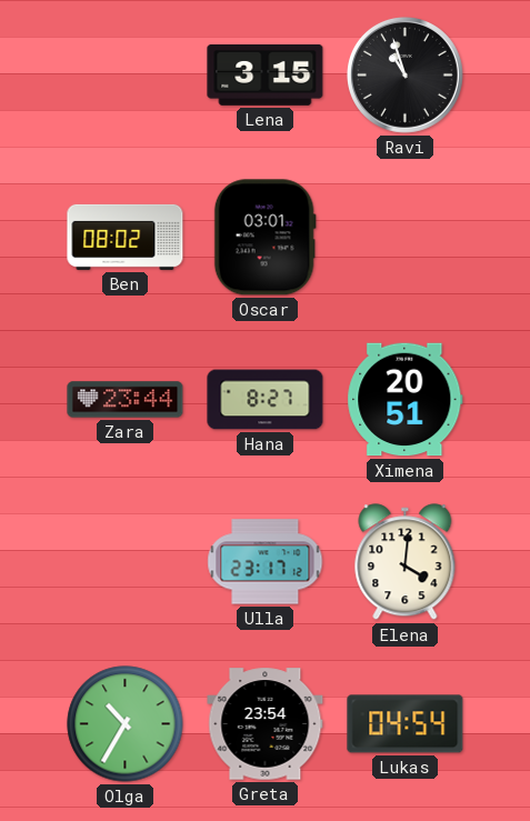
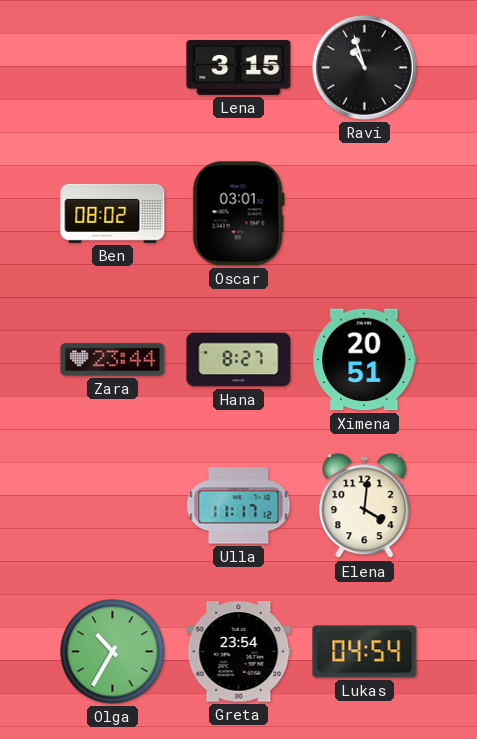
Ulla: 23:17 -> 11:17
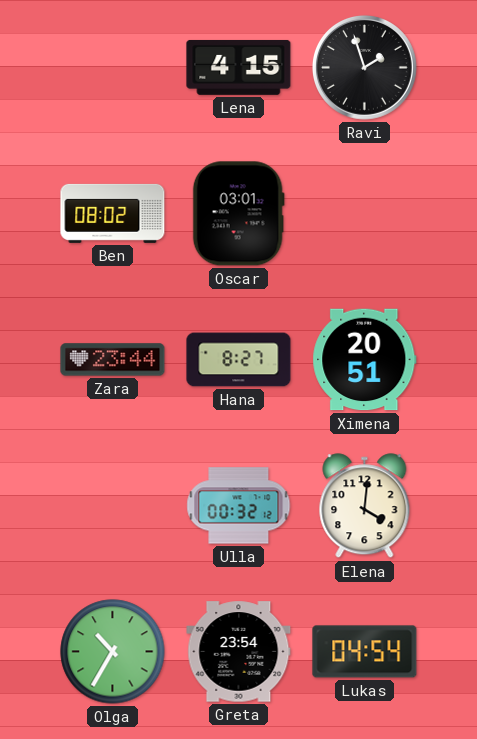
Lena: 3:15 -> 4:15
Ravi: 10:57 -> 1:57
Ulla: 11:17 -> 00:32
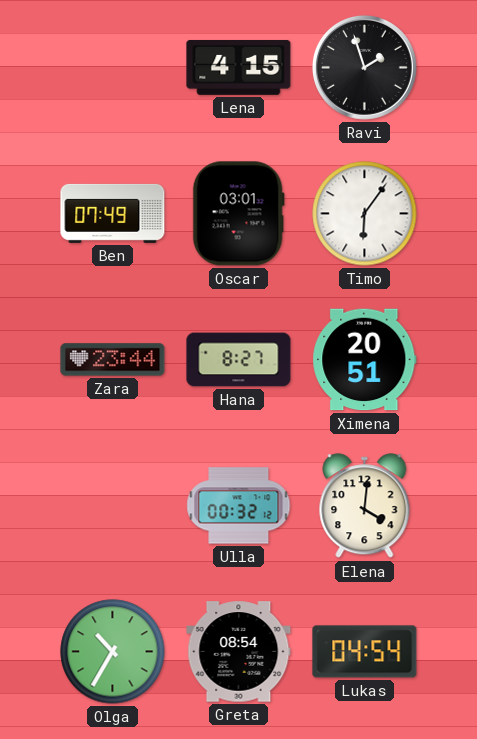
Ben: 08:02 -> 07:49
Timo: none -> 6:06
Greta: 23:54 -> 08:54
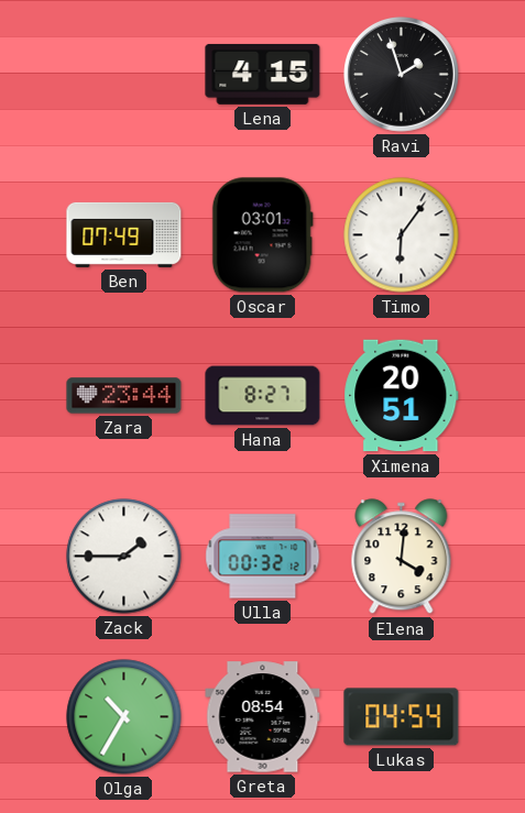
Zack: none -> 1:45
